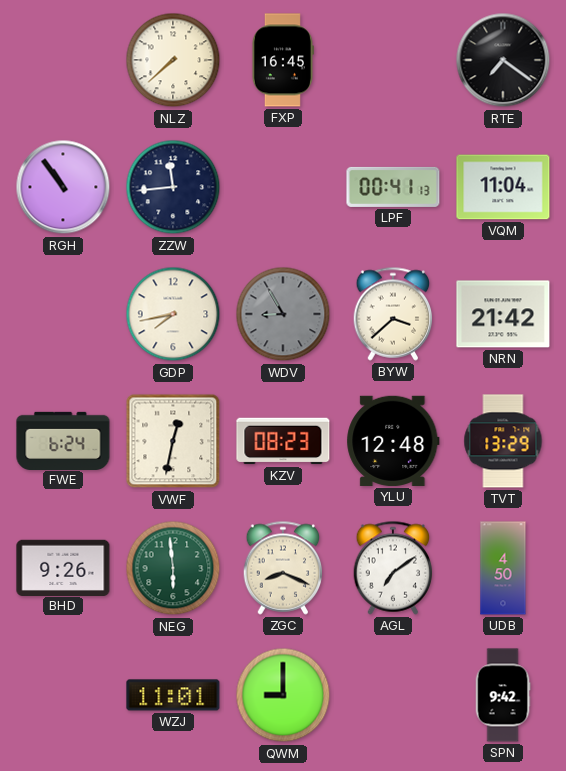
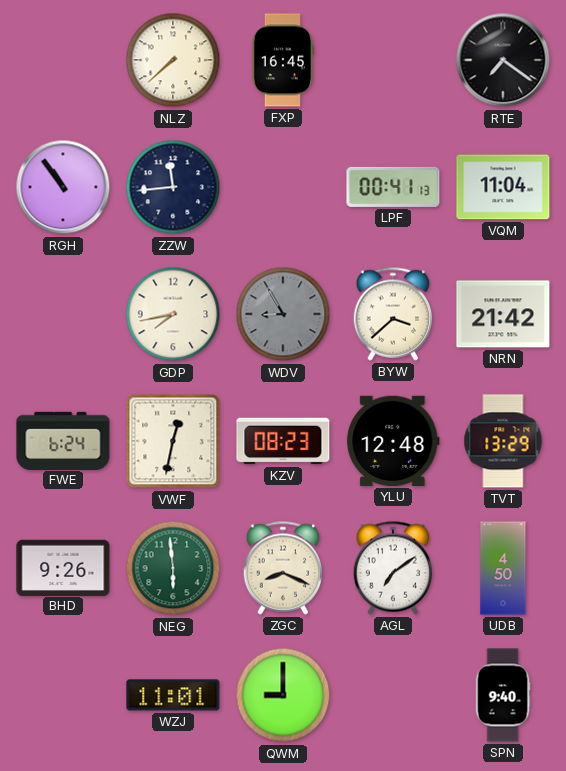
SPN: 9:42 -> 9:40
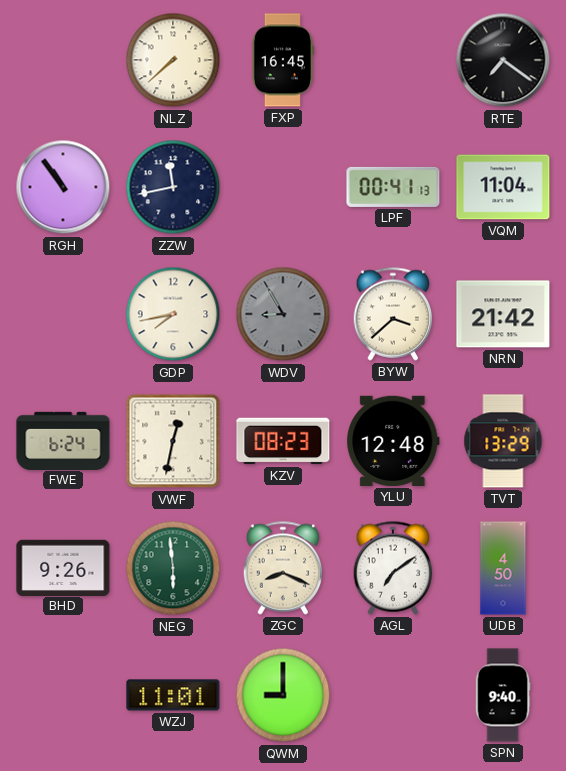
ZZW: 11:44 -> 11:43
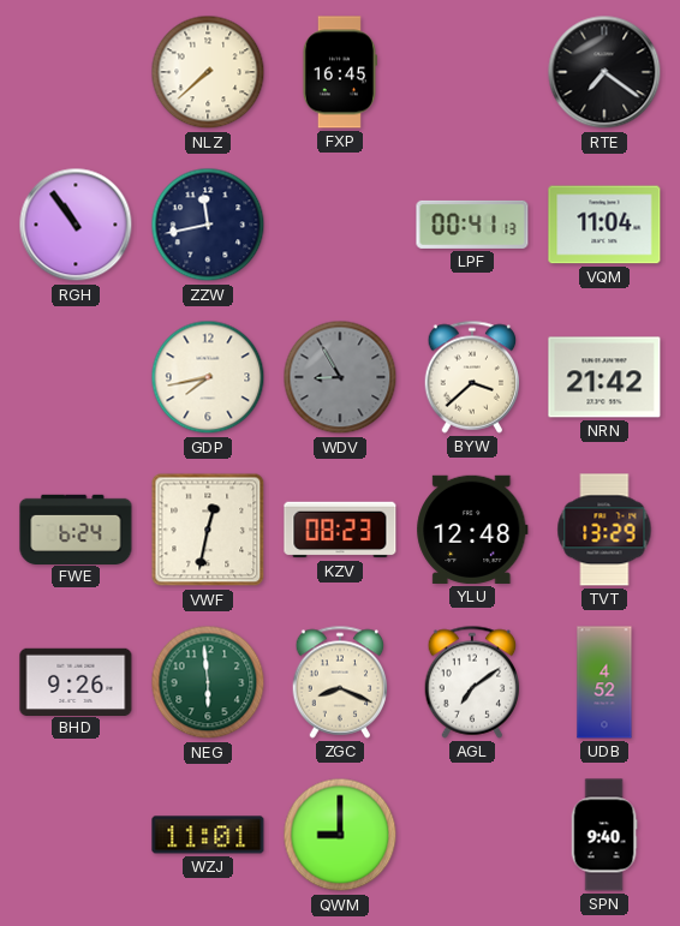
UDB: 4:50 -> 4:52
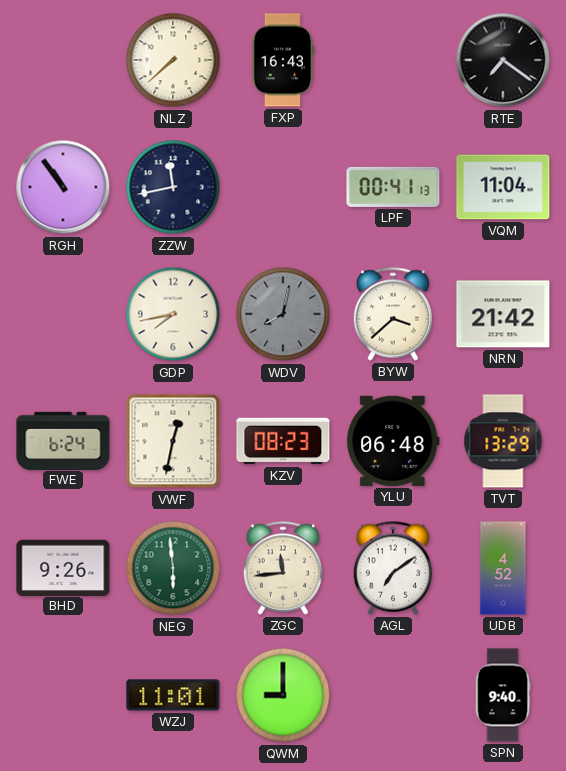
FXP: 16:45 -> 16:43
WDV: 8:55 -> 8:02
YLU: 12:48 -> 06:48
ZGC: 8:19 -> 11:44
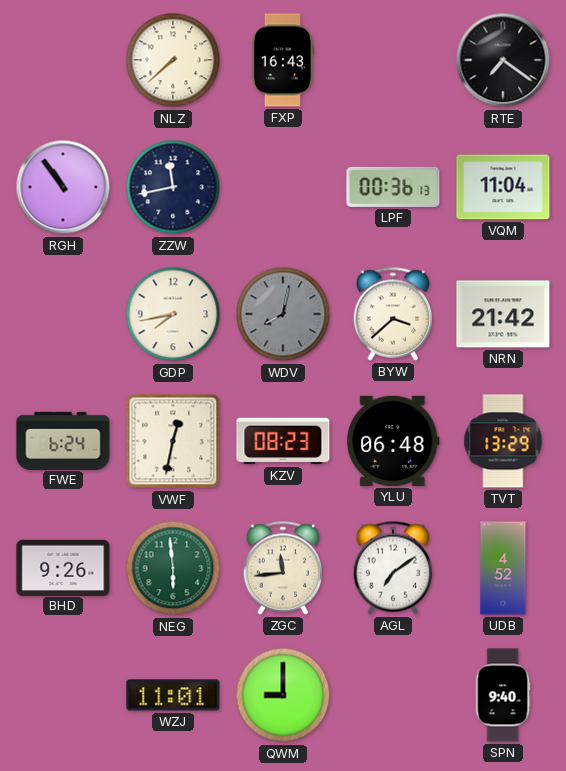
LPF: 00:41 -> 00:36
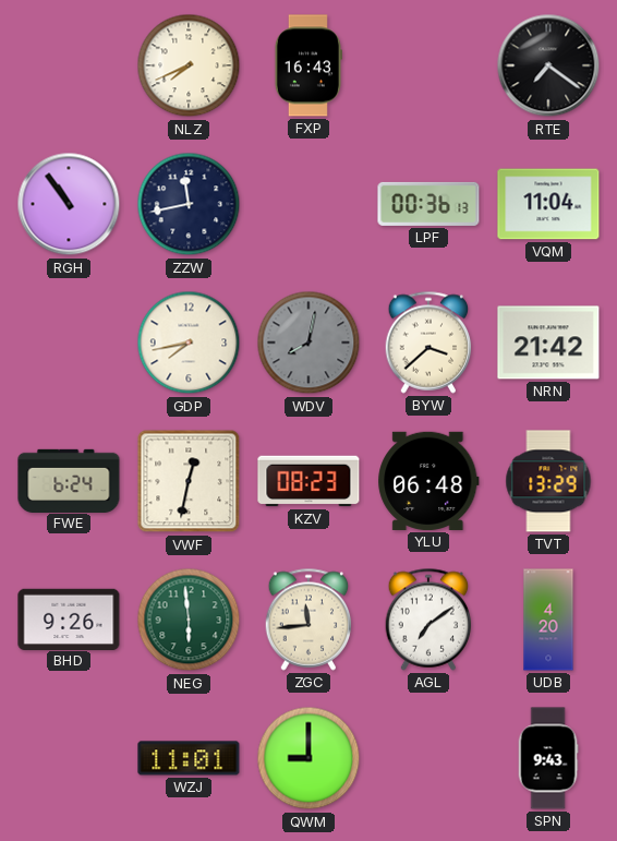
NLZ: 7:38 -> 7:41
UDB: 4:52 -> 4:20
SPN: 9:40 -> 9:43
